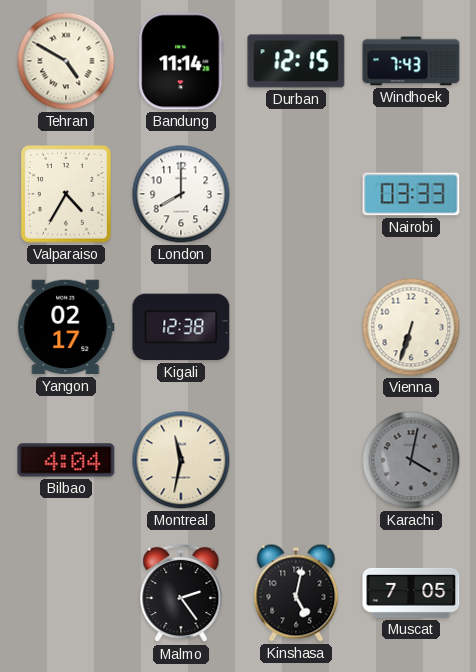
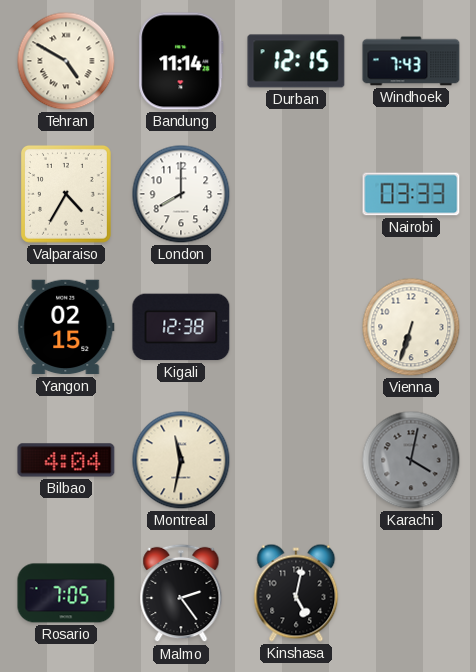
Yangon: 02:17 -> 02:15
Rosario: none -> 7:05
Muscat: 7:05 -> none
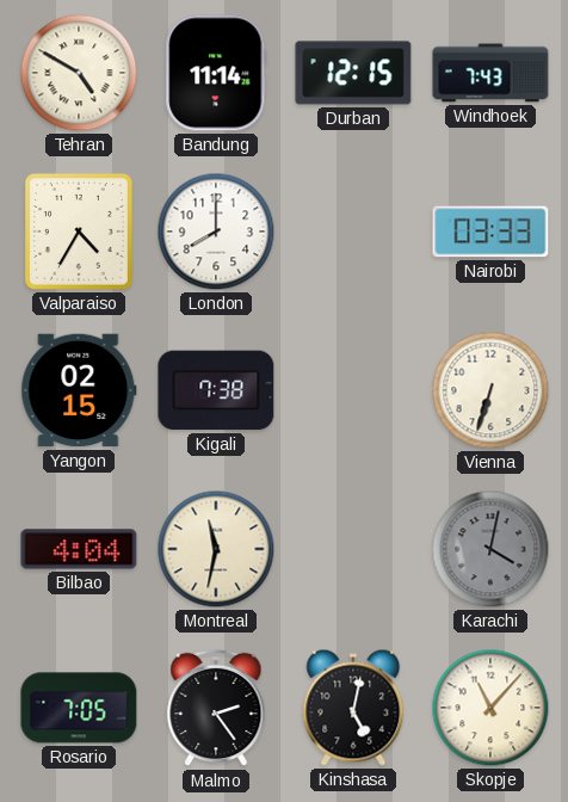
Kigali: 12:38 -> 7:38
Skopje: none -> 11:07
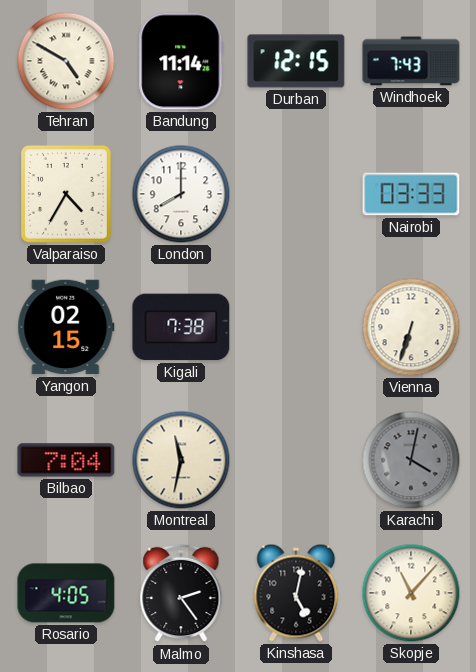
Bilbao: 4:04 -> 7:04
Rosario: 7:05 -> 4:05
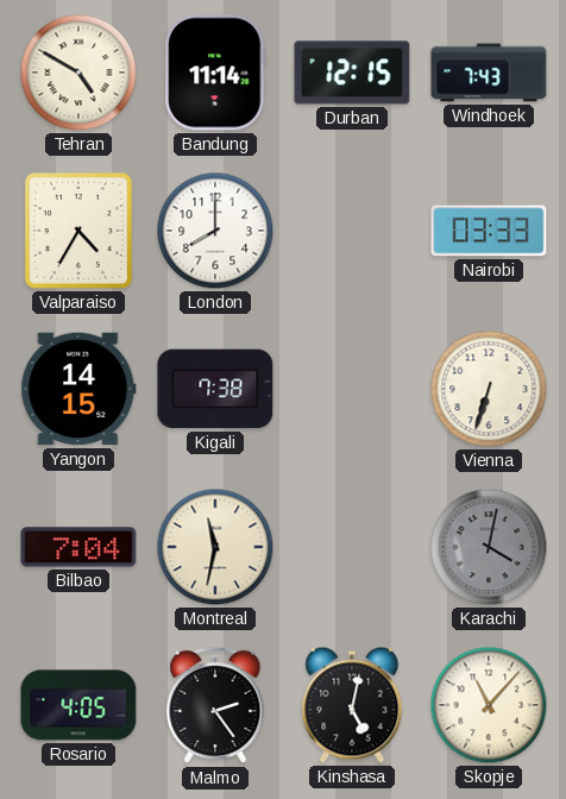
Yangon: 02:15 -> 14:15
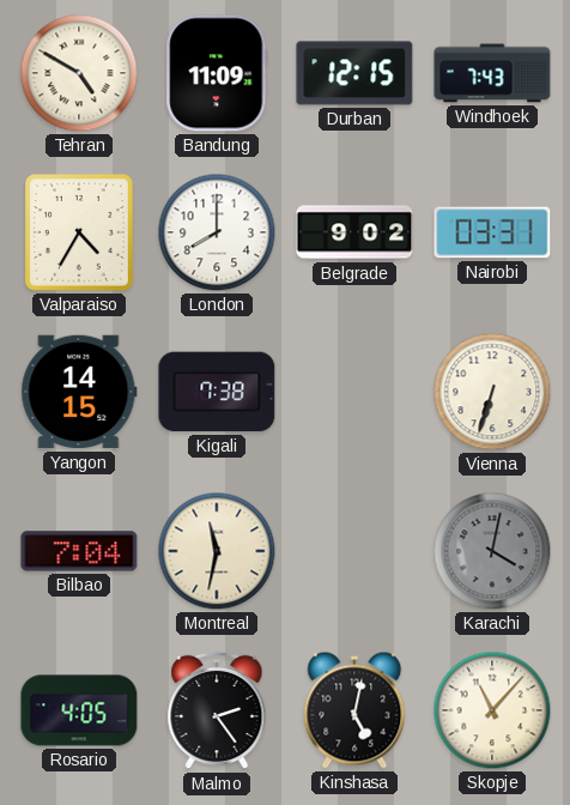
Bandung: 11:14 -> 11:09
Belgrade: none -> 9:02
Nairobi: 03:33 -> 03:31
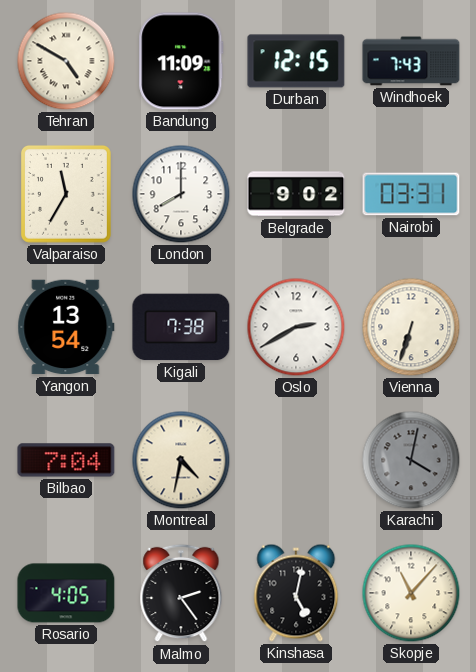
Valparaiso: 4:35 -> 11:35
Yangon: 14:15 -> 13:54
Oslo: none -> 2:40
Montreal: 11:32 -> 4:32
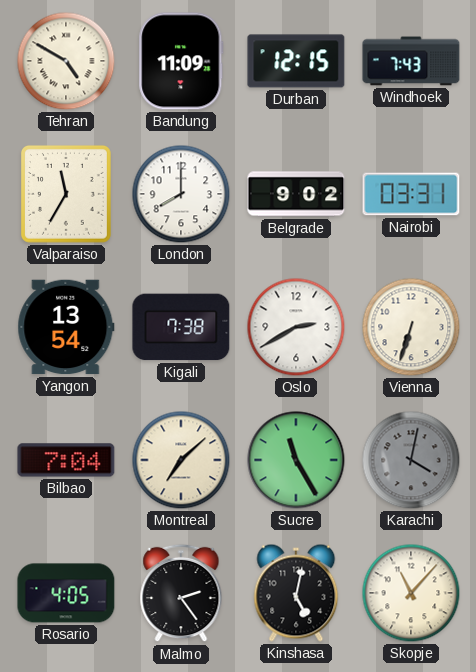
Montreal: 4:32 -> 7:08
Sucre: none -> 11:25
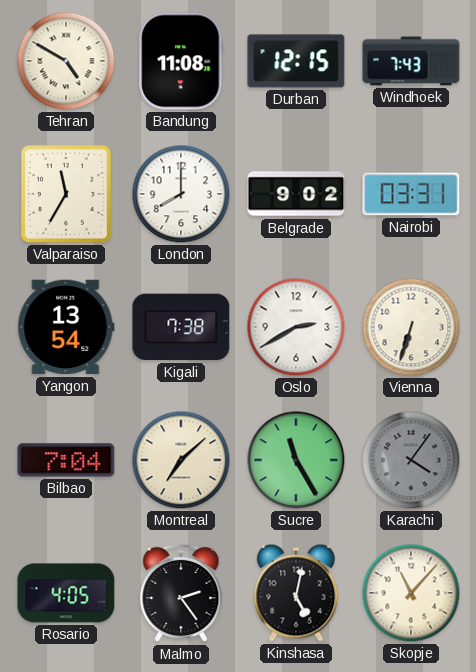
Bandung: 11:09 -> 11:08
Karachi: 4:02 -> 4:06
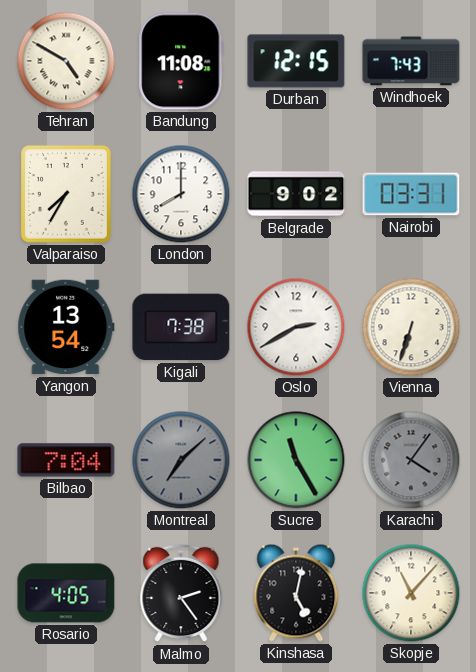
Valparaiso: 11:35 -> 7:35
Montreal dial: cream -> grey
